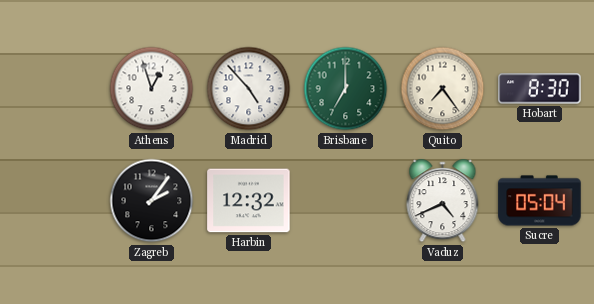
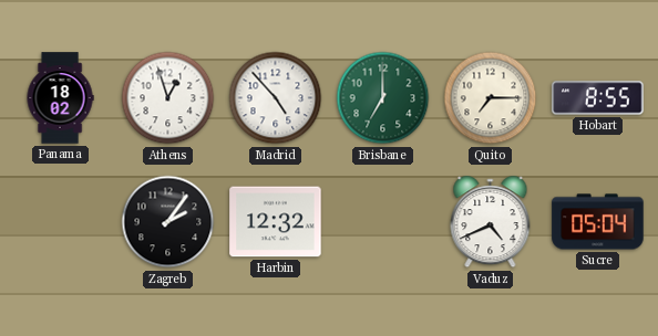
Panama: none -> 18:02
Quito: 7:24 -> 7:15
Hobart: 8:30 -> 8:55
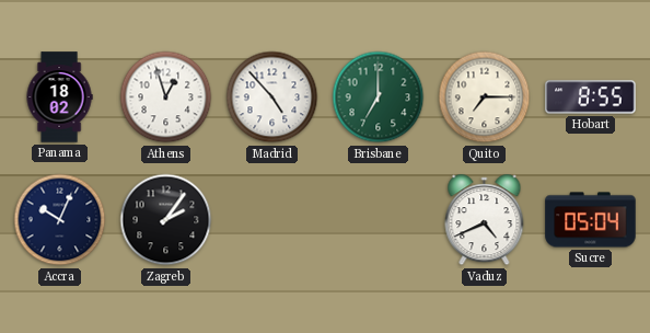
Accra: none -> 10:04
Harbin: 12:32 -> none
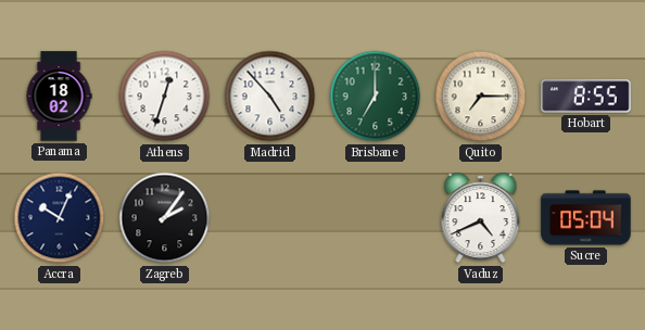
Athens: 12:57 -> 12:33
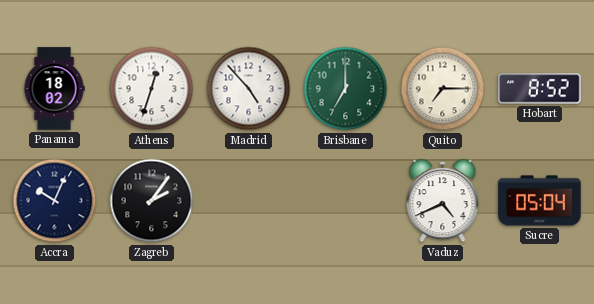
Hobart: 8:55 -> 8:52
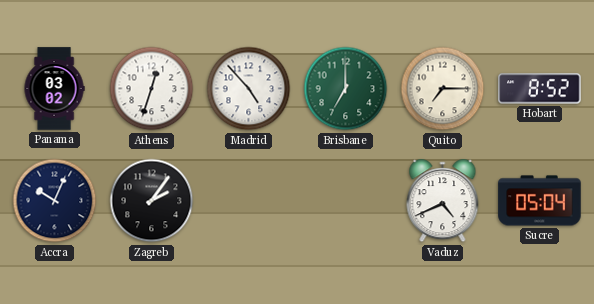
Panama: 18:02 -> 03:02
